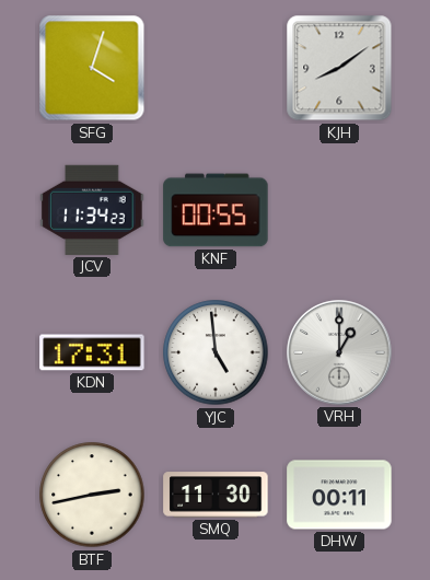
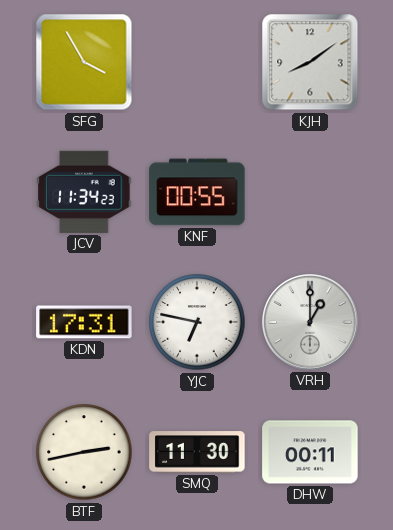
SFG: 4:03 -> 3:55
YJC: 4:59 -> 6:47
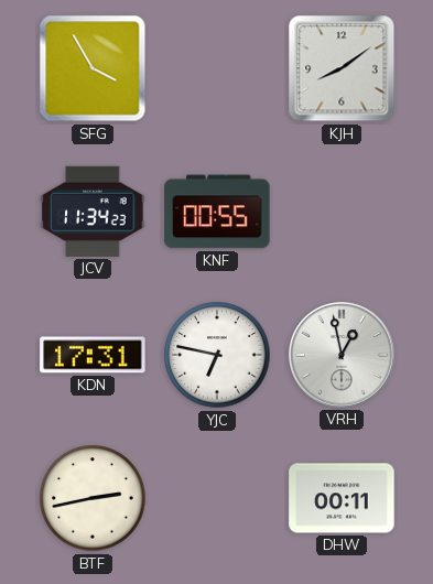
VRH: 1:00 -> 12:58
SMQ: 11:30 -> none
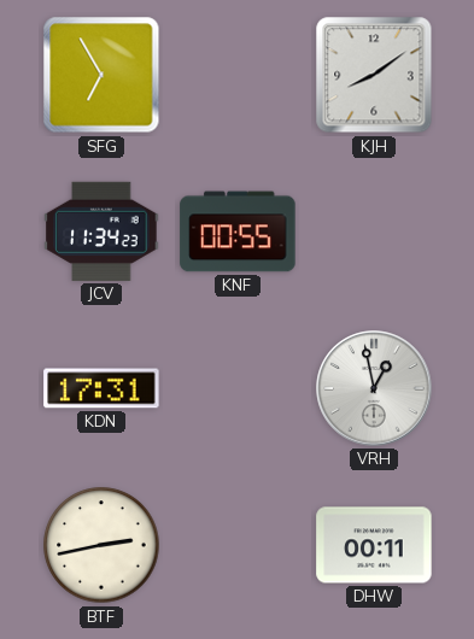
SFG: 3:55 -> 6:55
YJC: 6:47 -> none
